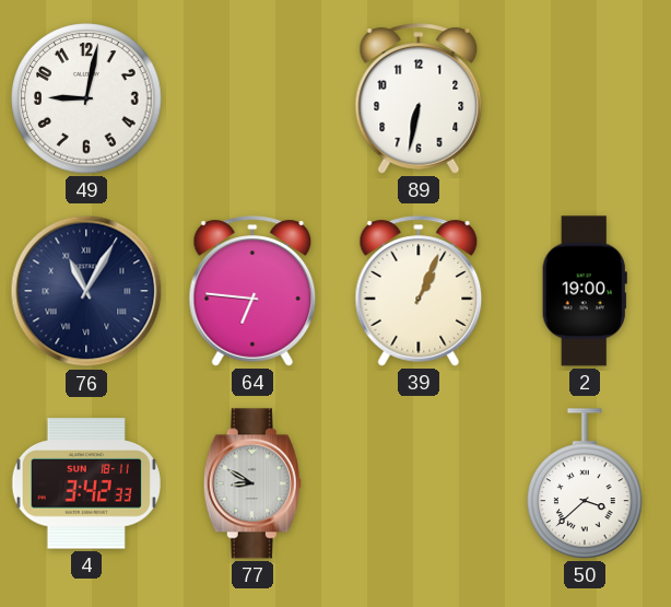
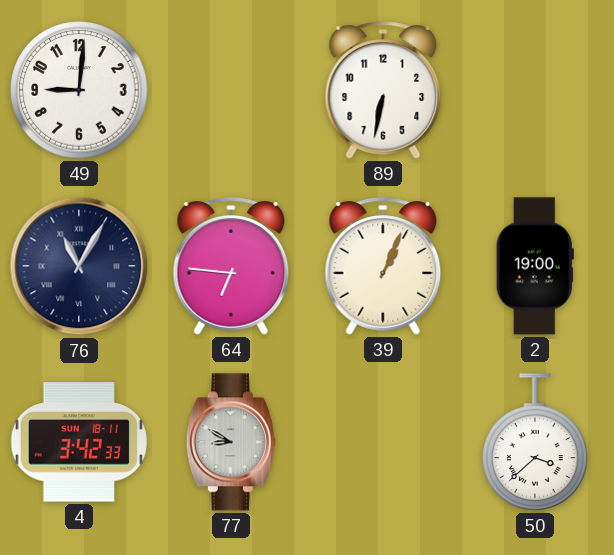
49: 9:02 -> 9:01
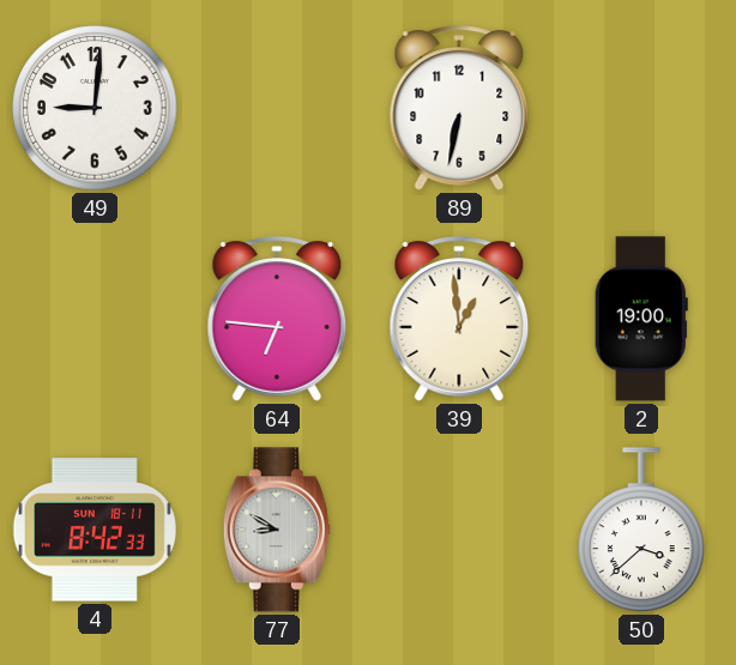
76: 11:05 -> none
39: 1:04 -> 12:59
4: 3:42 -> 8:42
